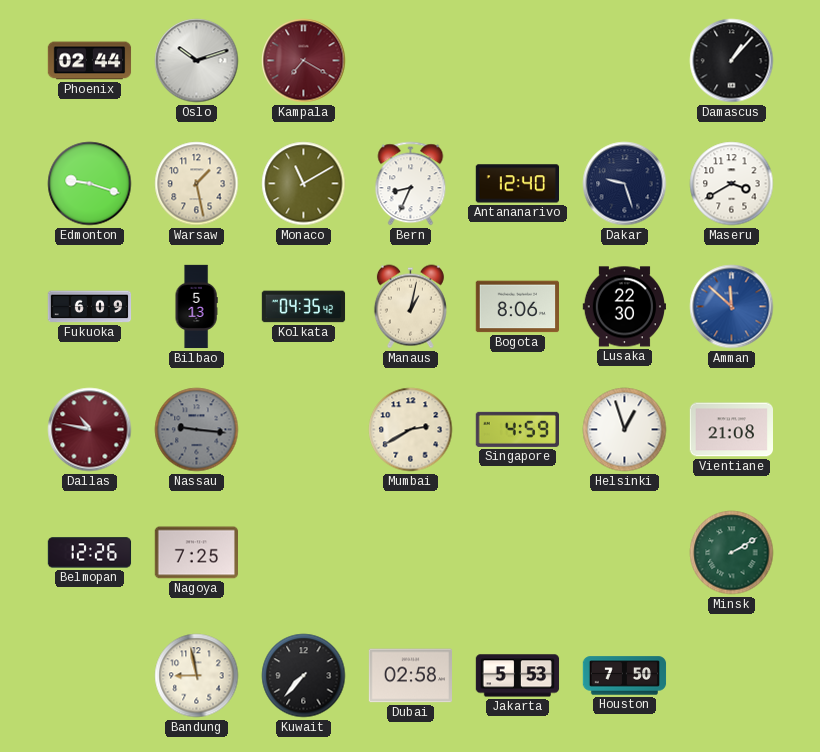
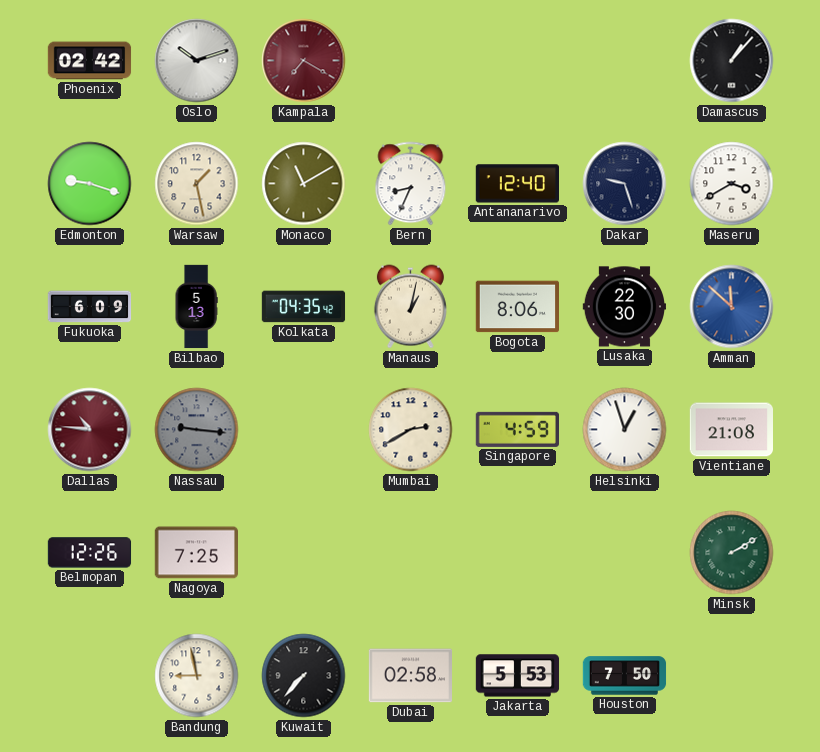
Phoenix: 02:44 -> 02:42
Dallas: 10:47 -> 10:46
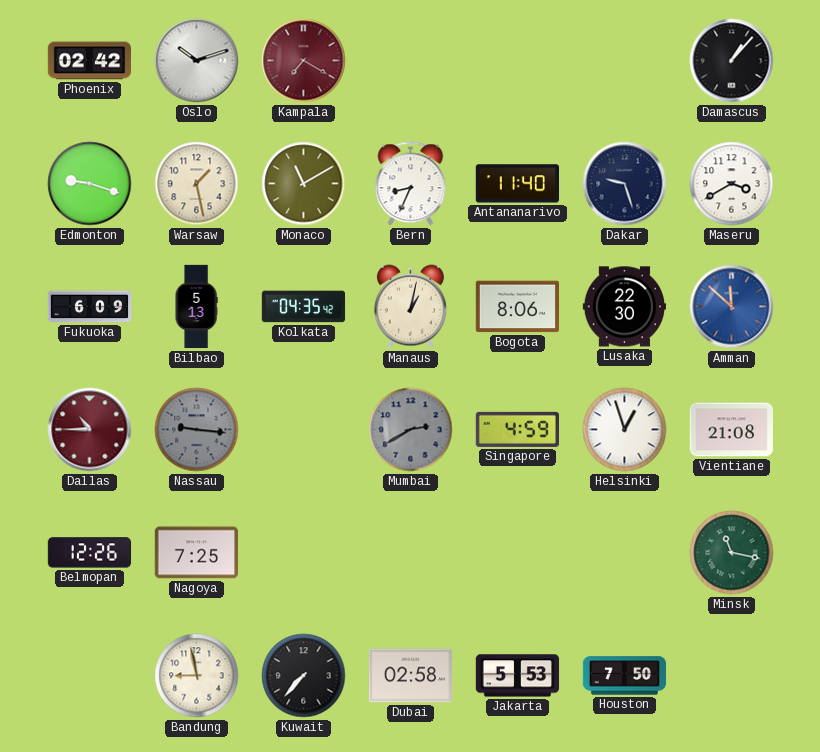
Antananarivo: 12:40 -> 11:40
Dallas: 10:46 -> 10:45
Mumbai dial: cream -> grey
Minsk: 2:10 -> 11:17
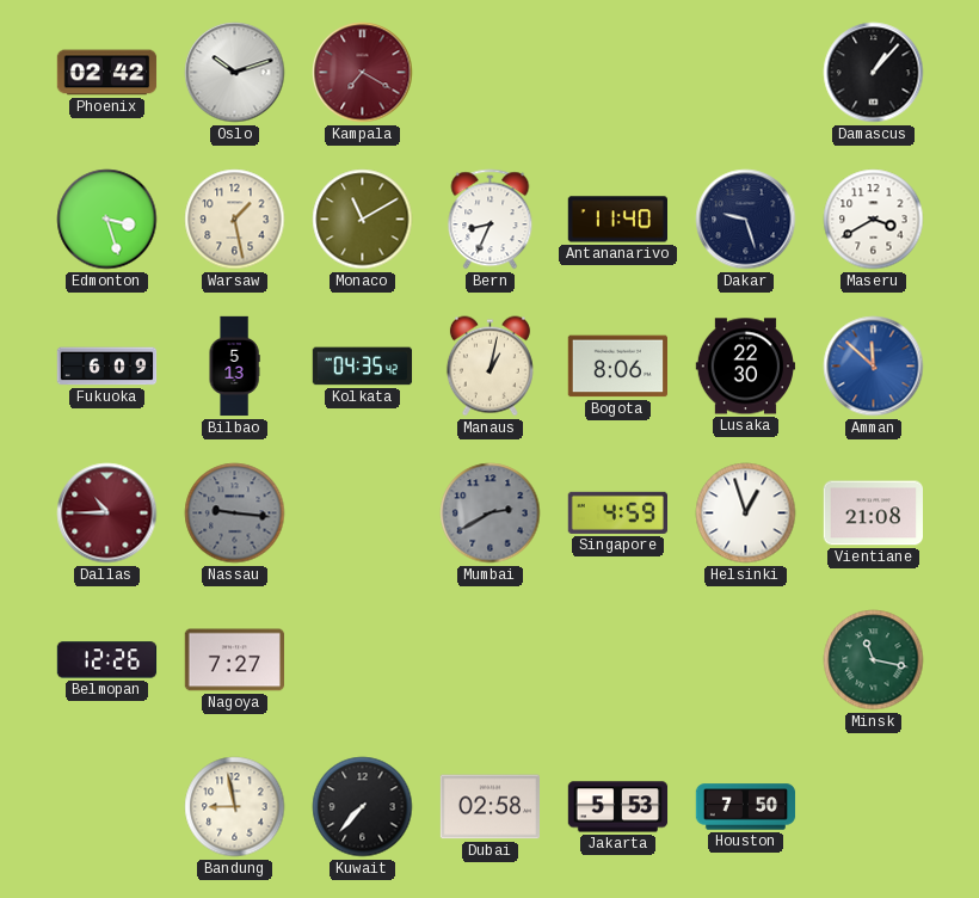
Edmonton: 9:18 -> 3:27
Nagoya: 7:25 -> 7:27
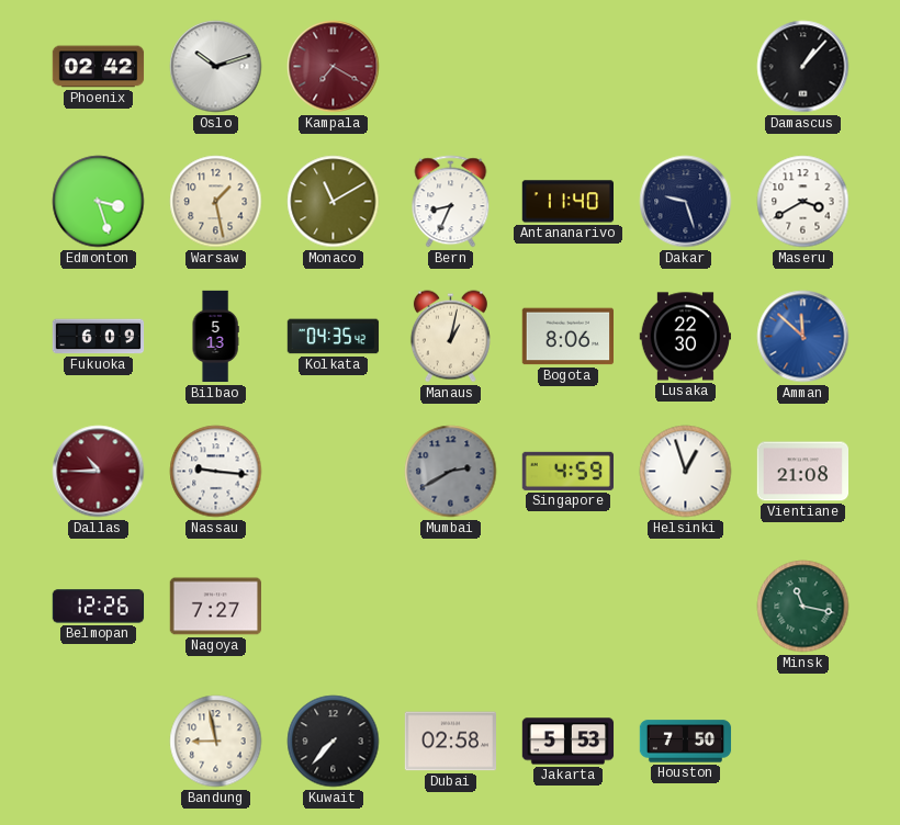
Nassau dial: grey -> white
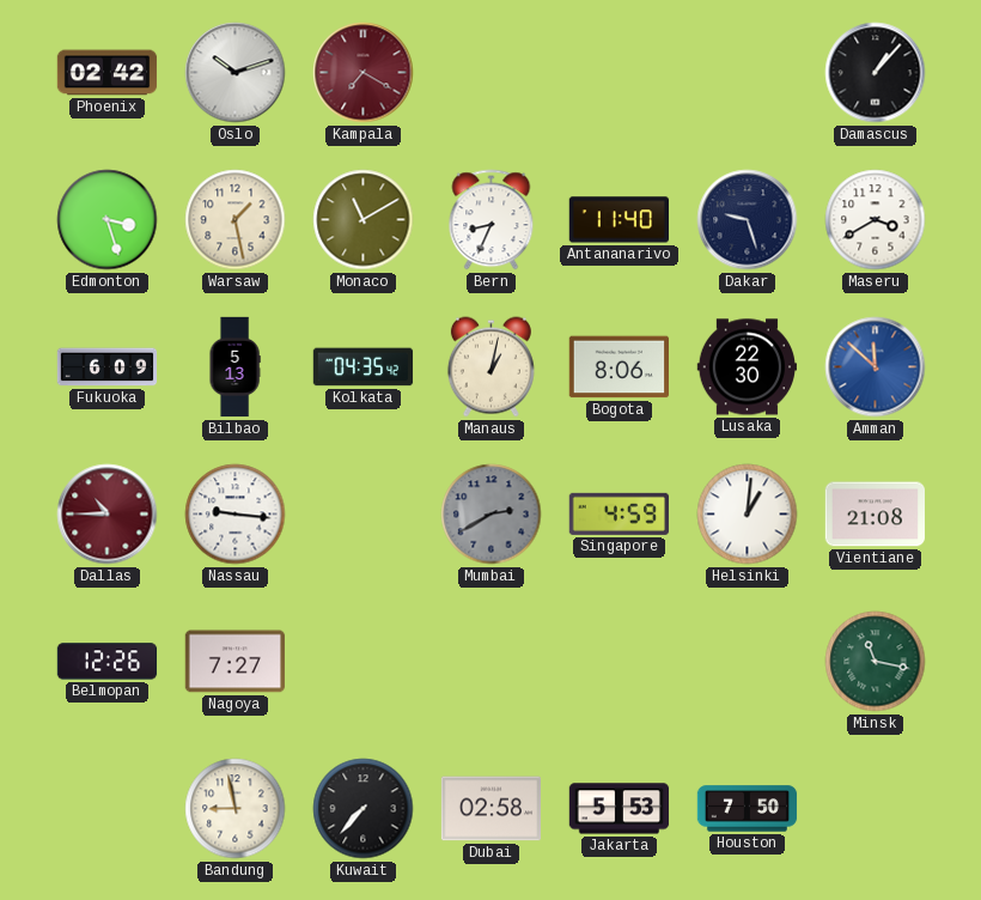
Helsinki: 12:57 -> 1:01
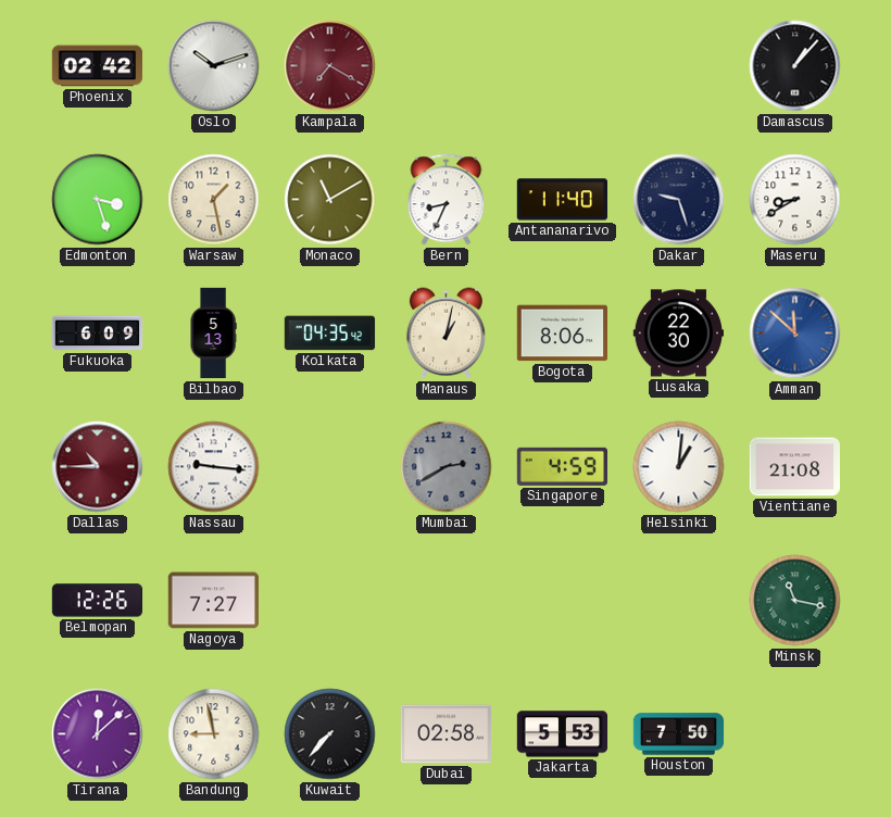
Maseru: 3:40 -> 8:40
Tirana: none -> 12:08
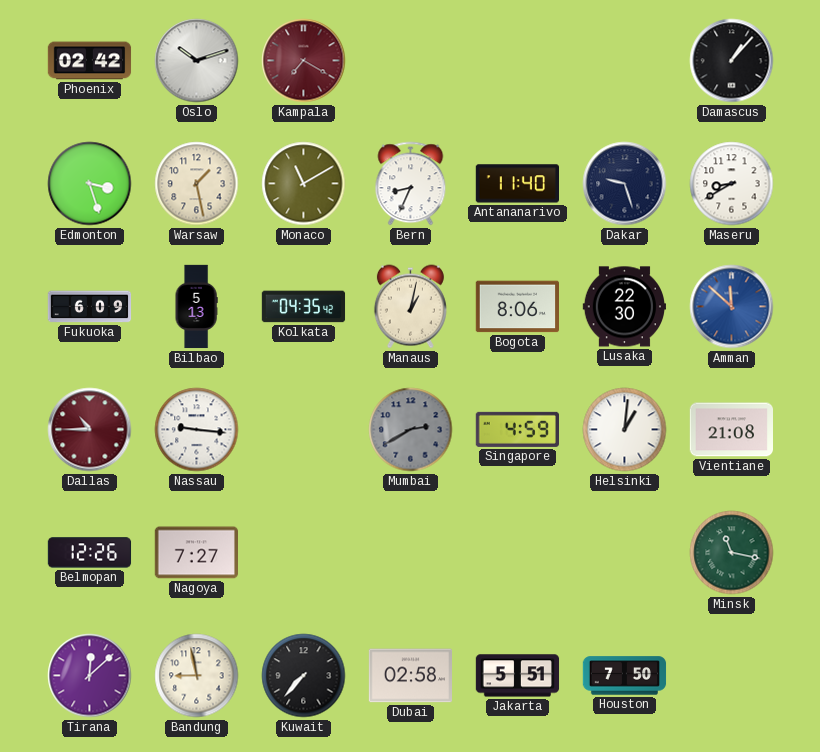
Jakarta: 5:53 -> 5:51
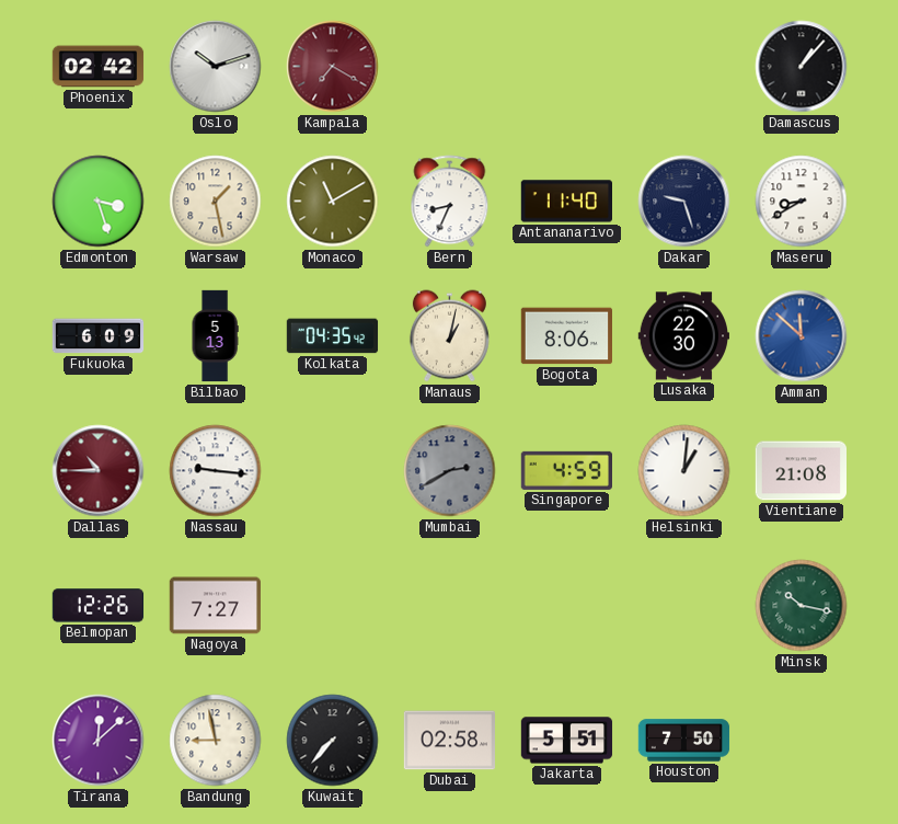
Minsk: 11:17 -> 10:17
